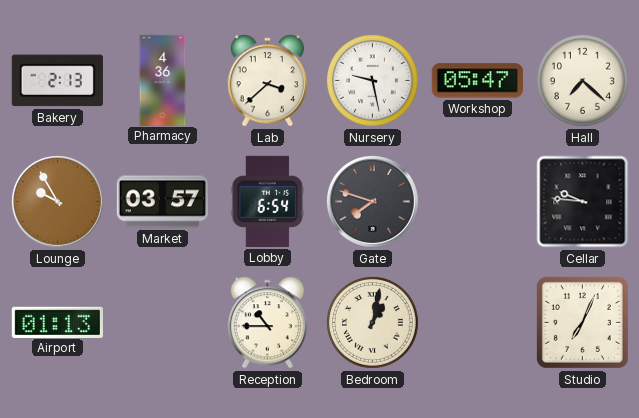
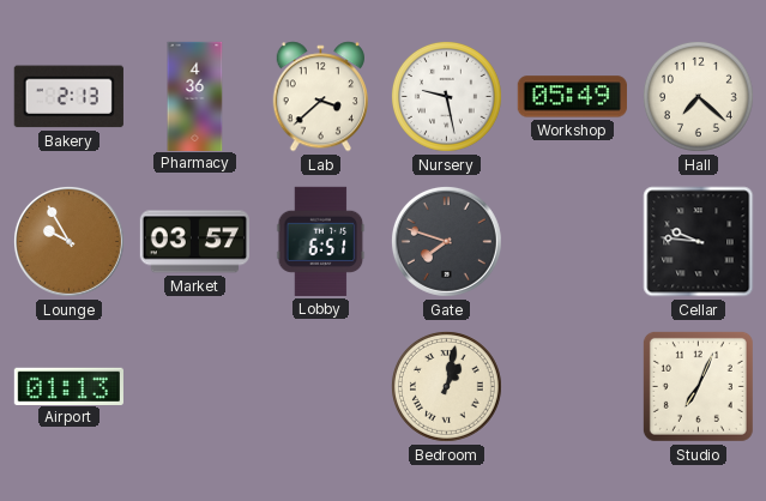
Workshop: 05:47 -> 05:49
Lobby: 6:54 -> 6:51
Reception: 10:45 -> none
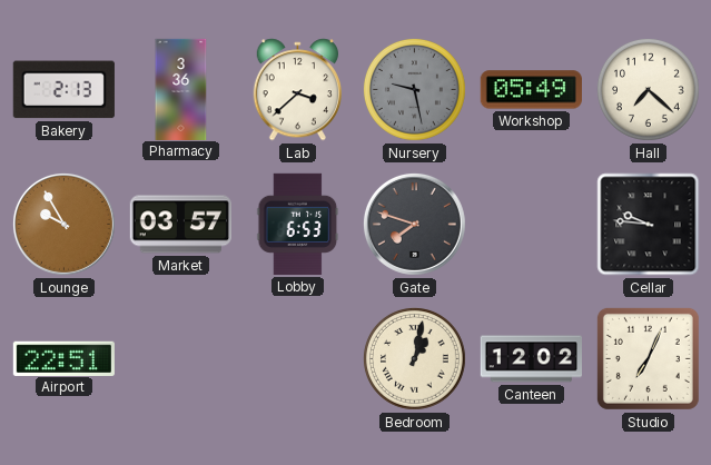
Pharmacy: 4:36 -> 3:36
Nursery dial: white -> grey
Lobby: 6:51 -> 6:53
Airport: 01:13 -> 22:51
Canteen: none -> 12:02
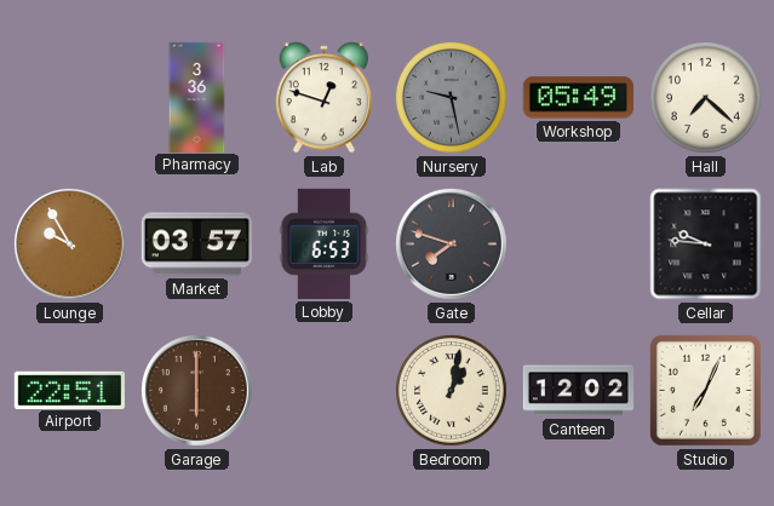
Bakery: 2:13 -> none
Lab: 3:38 -> 12:48
Garage: none -> 6:00
